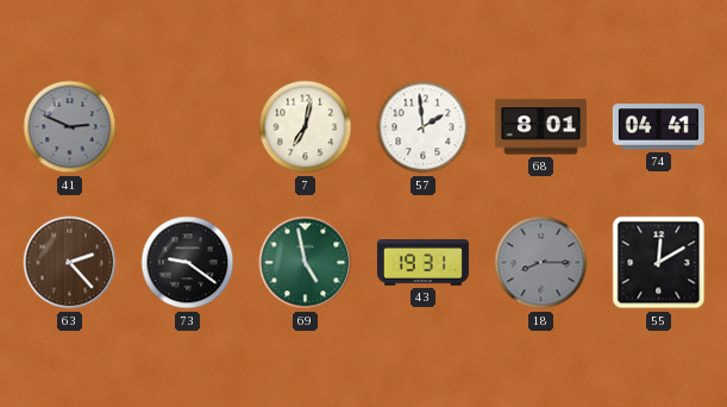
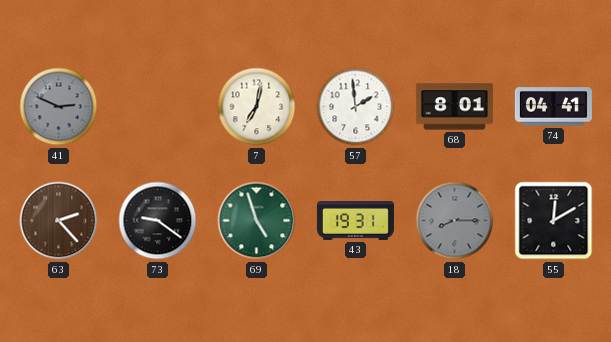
69: 4:58 -> 4:57
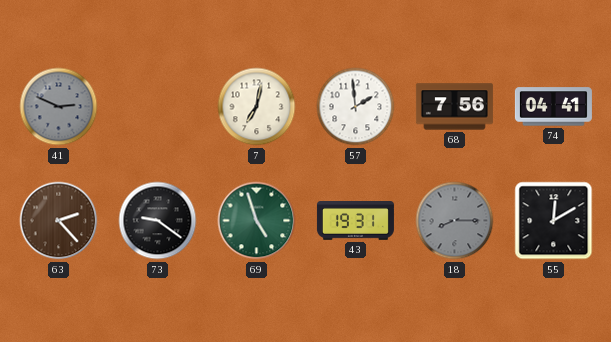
68: 8:01 -> 7:56
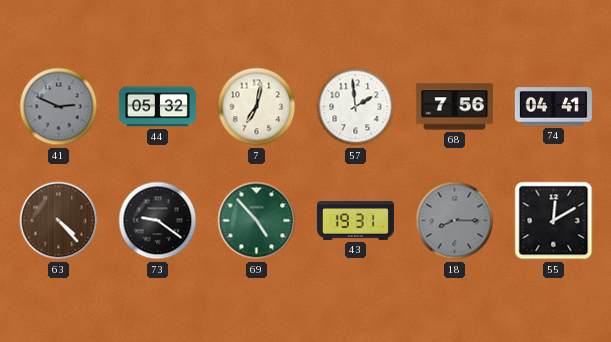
44: none -> 05:32
63: 2:23 -> 4:23
69: 4:57 -> 4:53
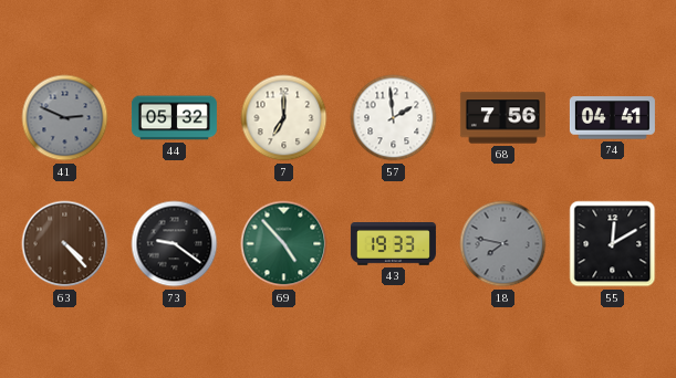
7: 7:02 -> 7:00
43: 19:31 -> 19:33
18: 8:15 -> 7:47
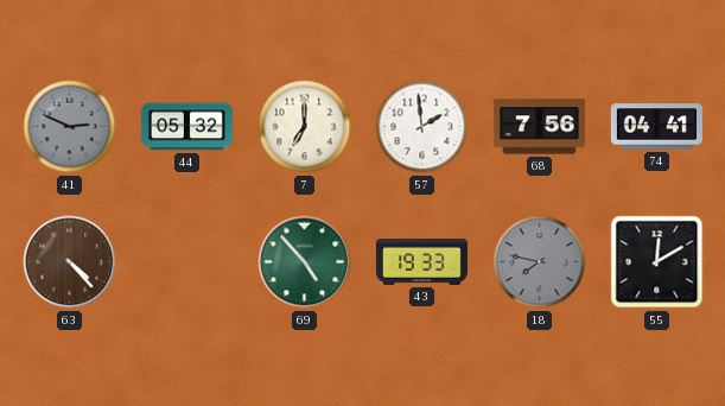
73: 9:21 -> none
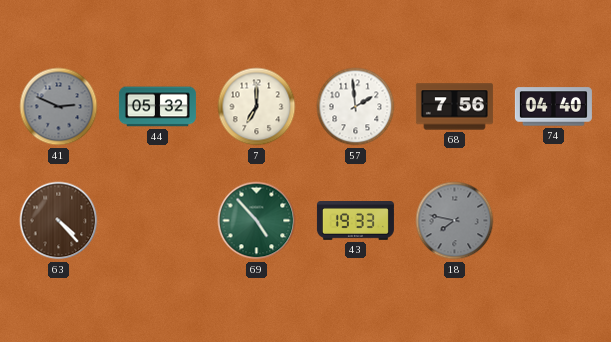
74: 04:41 -> 04:40
55: 12:10 -> none
